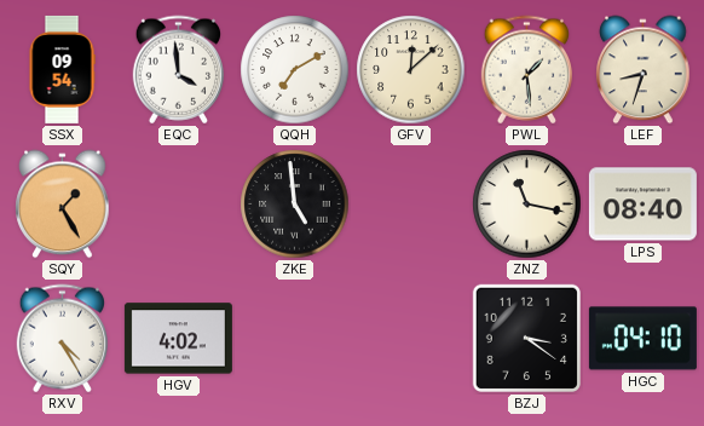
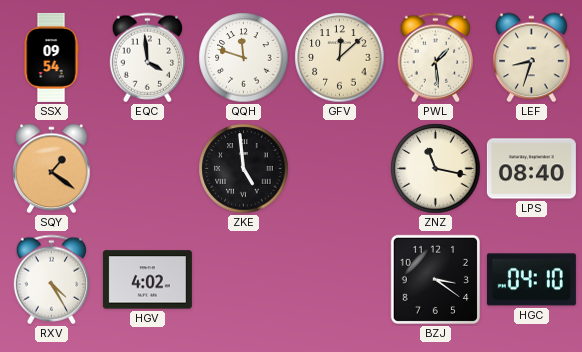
QQH: 7:10 -> 11:48
SQY: 1:25 -> 1:21
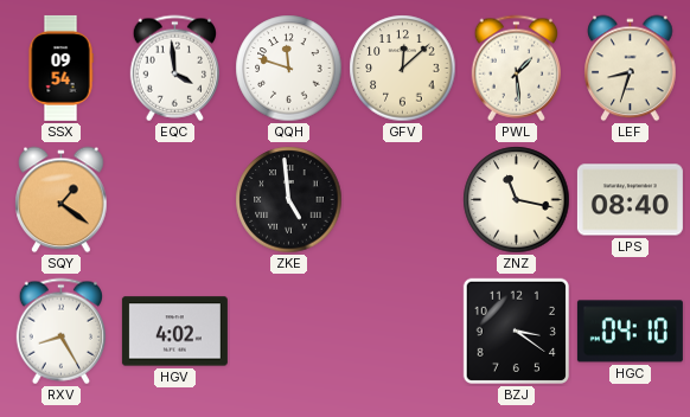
RXV: 4:25 -> 8:25
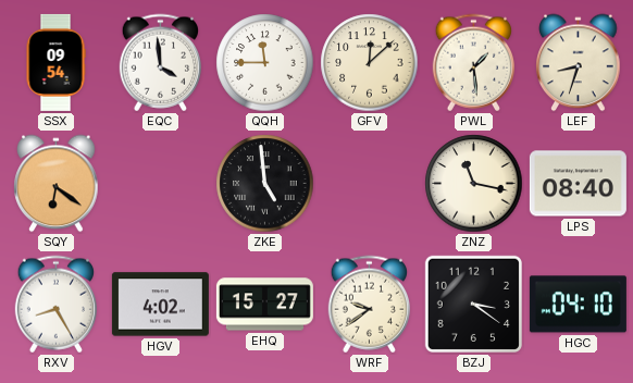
QQH: 11:48 -> 11:45
SQY: 1:21 -> 6:21
EHQ: none -> 15:27
WRF: none -> 9:39
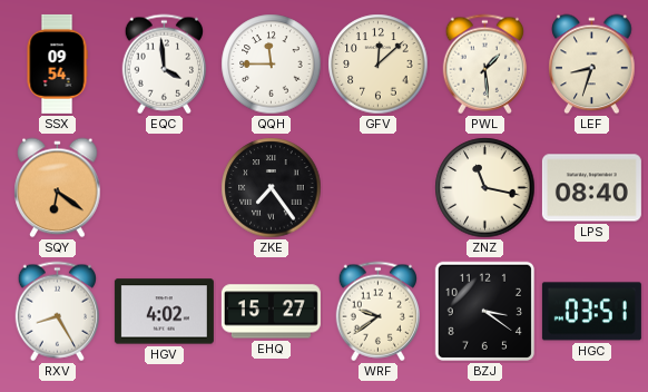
ZKE: 4:59 -> 7:24
HGC: 04:10 -> 03:51
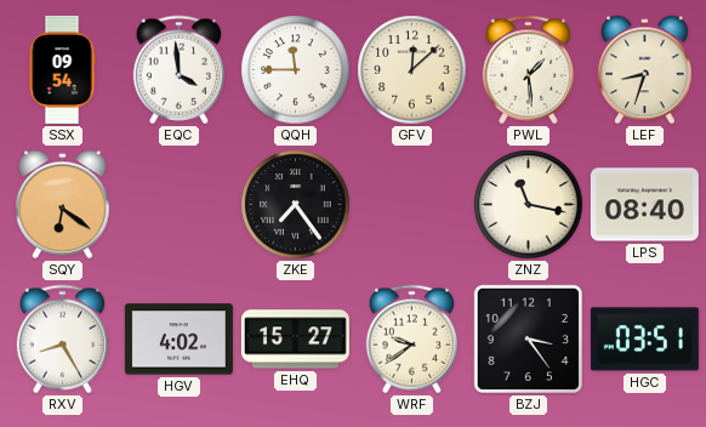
BZJ: 3:21 -> 3:24
